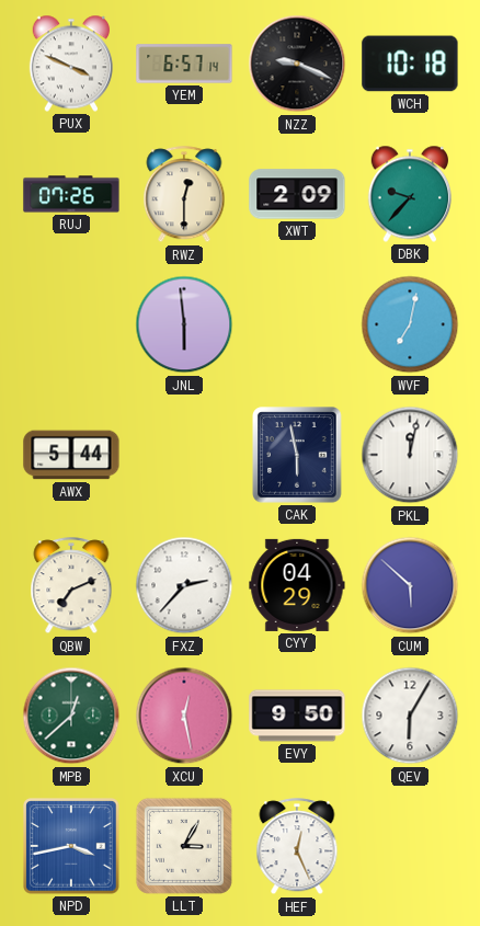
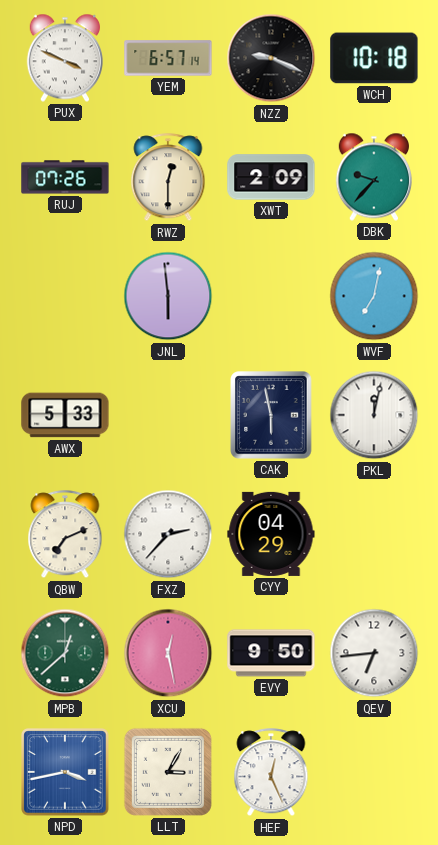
AWX: 5:44 -> 5:33
CUM: 5:52 -> none
QEV: 6:05 -> 6:44
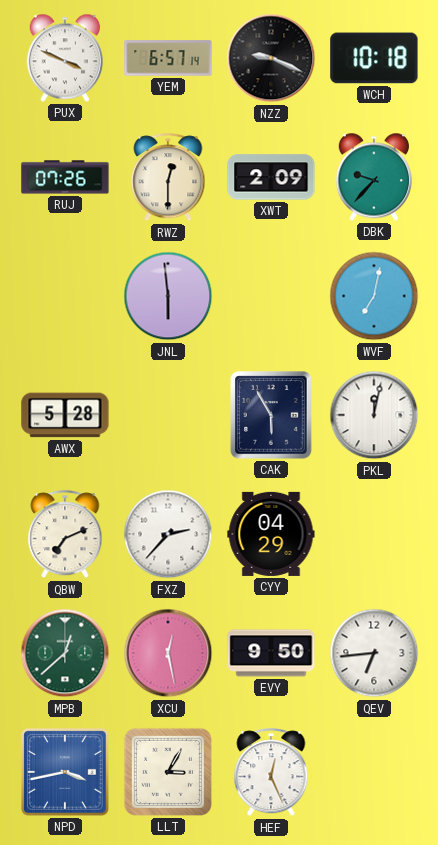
AWX: 5:33 -> 5:28
CAK: 5:58 -> 5:55
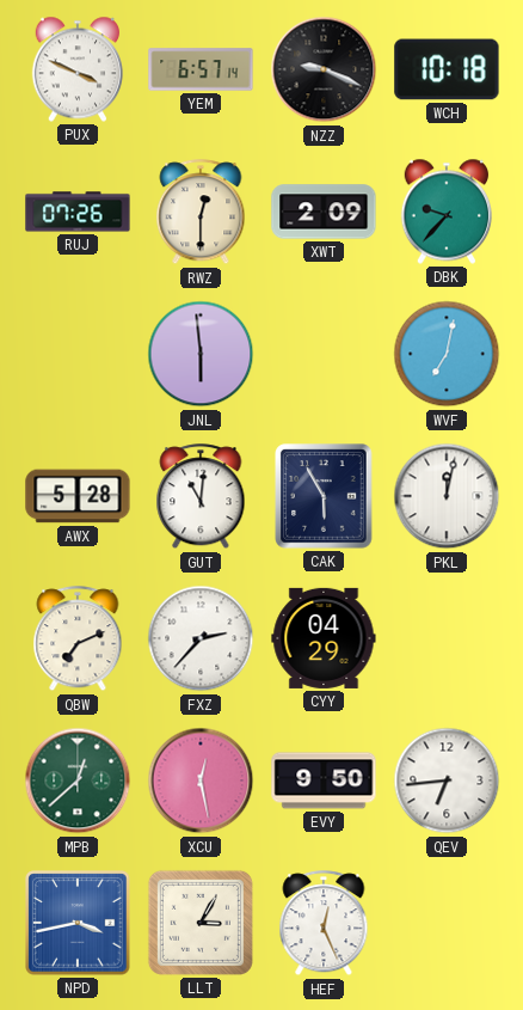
GUT: none -> 11:01
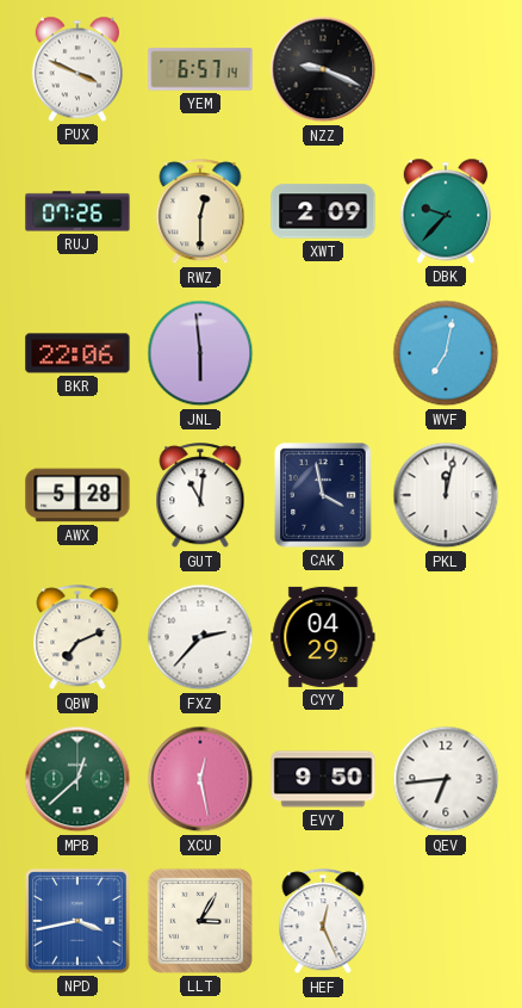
WCH: 10:18 -> none
BKR: none -> 22:06
CAK: 5:55 -> 3:58
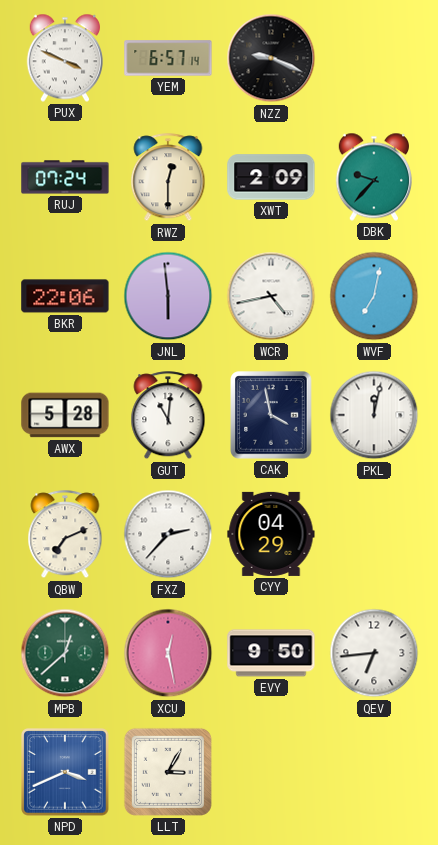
RUJ: 07:26 -> 07:24
WCR: none -> 4:43
NPD: 3:43 -> 3:41
HEF: 12:26 -> none
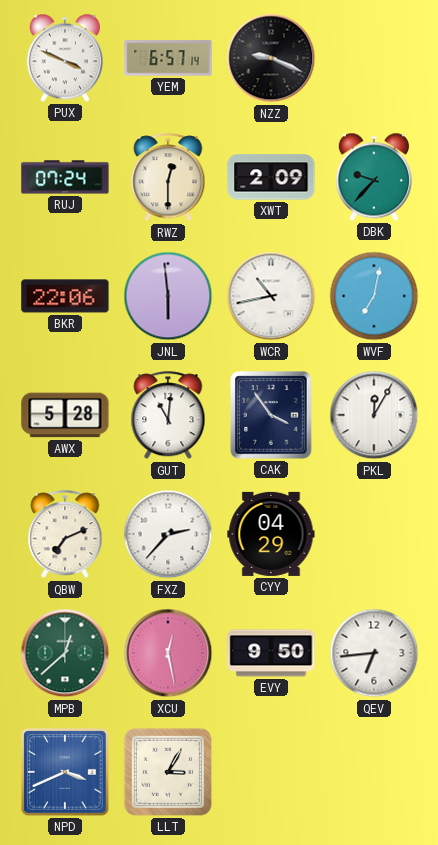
WCR: 4:43 -> 10:43
CAK: 3:58 -> 3:54
PKL: 12:02 -> 12:05
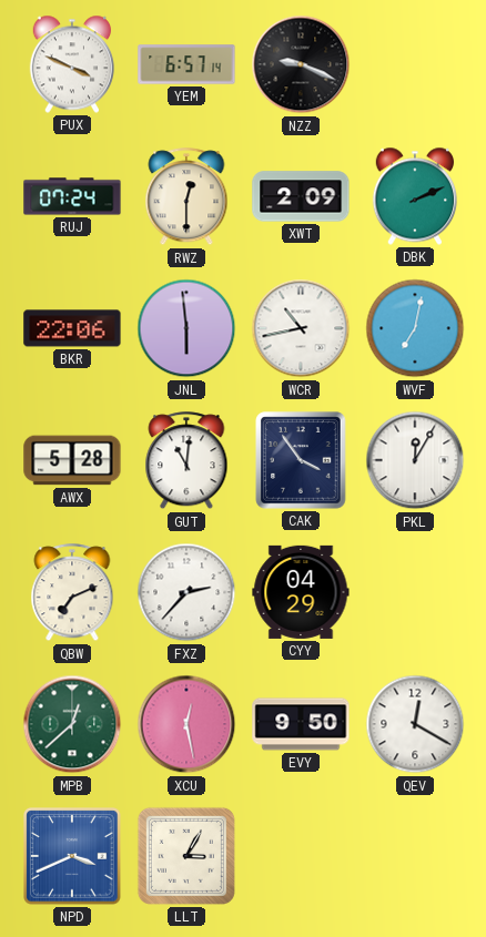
DBK: 9:37 -> 2:11
QEV: 6:44 -> 12:20
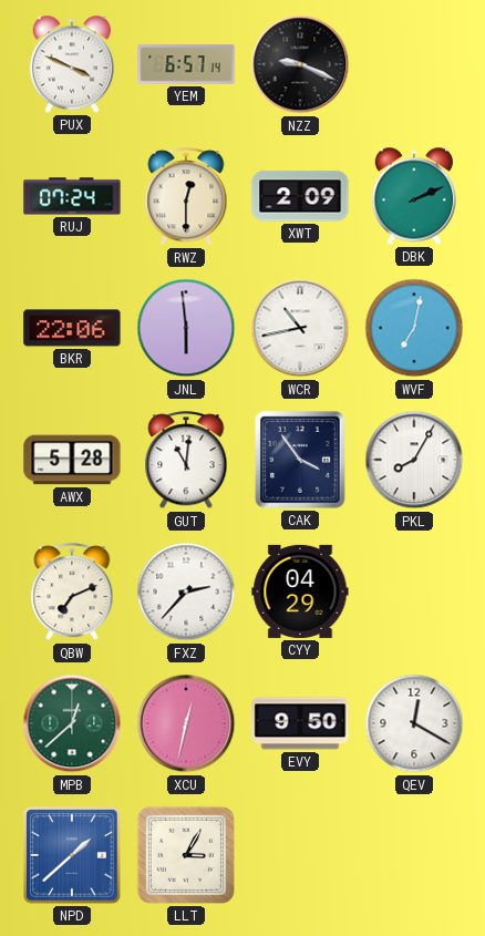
PKL: 12:05 -> 8:05
XCU: 12:28 -> 12:32
NPD: 3:41 -> 1:38
